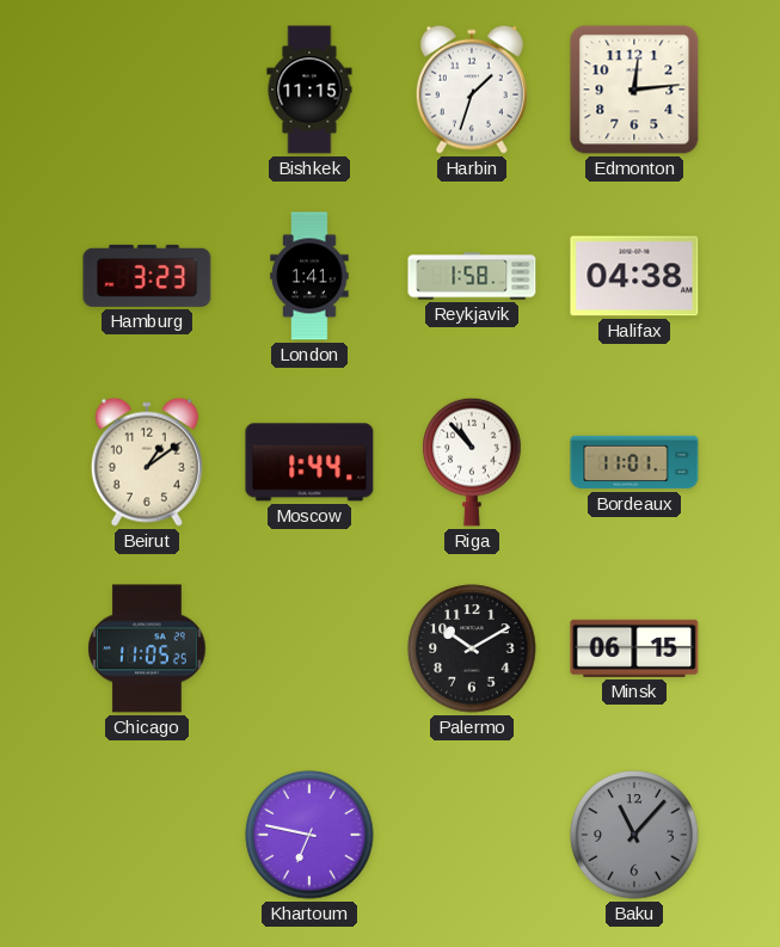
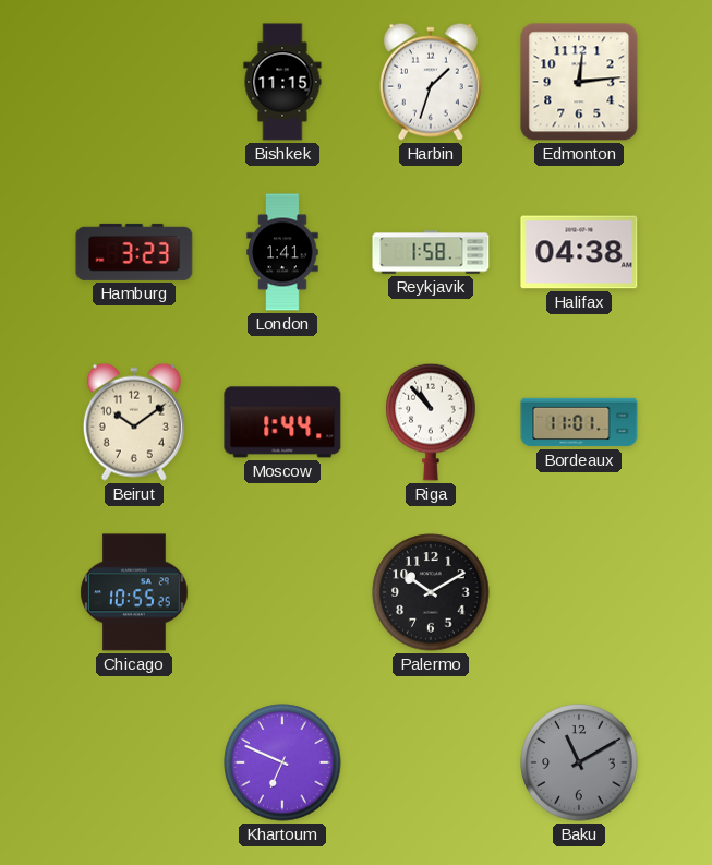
Beirut: 1:09 -> 10:09
Chicago: 11:05 -> 10:55
Minsk: 06:15 -> none
Khartoum: 6:47 -> 6:49
Baku: 11:07 -> 11:10
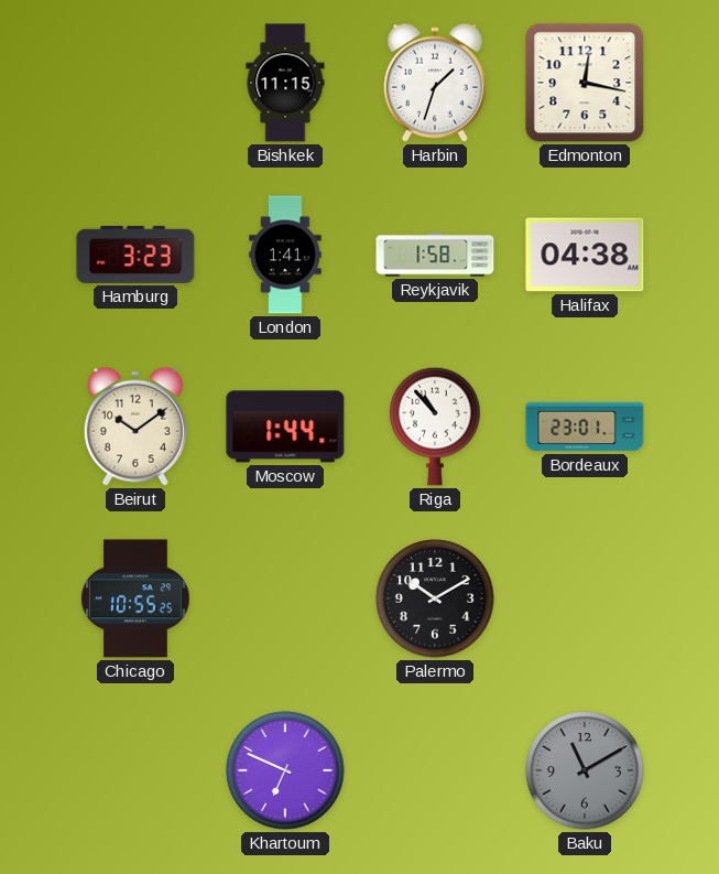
Edmonton: 12:14 -> 12:17
Bordeaux: 11:01 -> 23:01
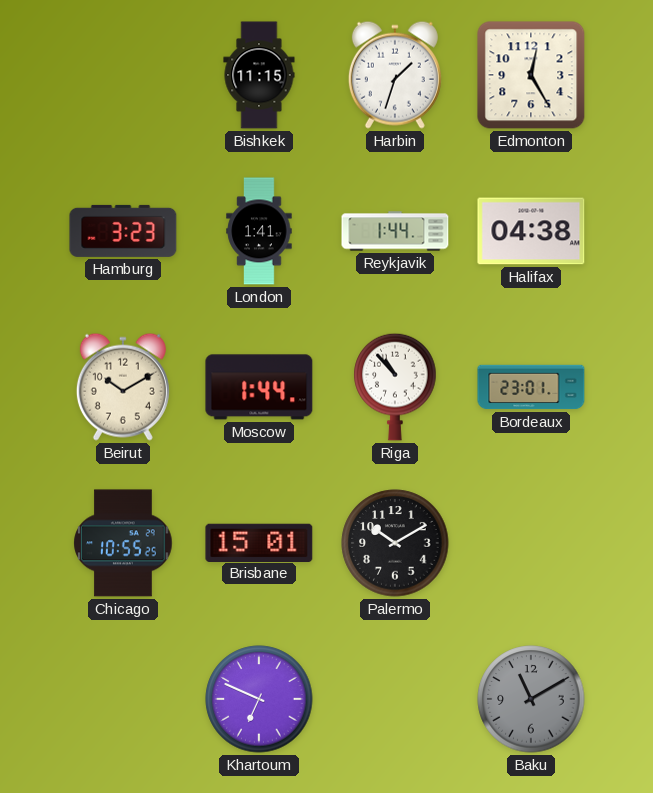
Edmonton: 12:17 -> 12:25
Reykjavik: 1:58 -> 1:44
Beirut: 10:09 -> 10:10
Brisbane: none -> 15:01
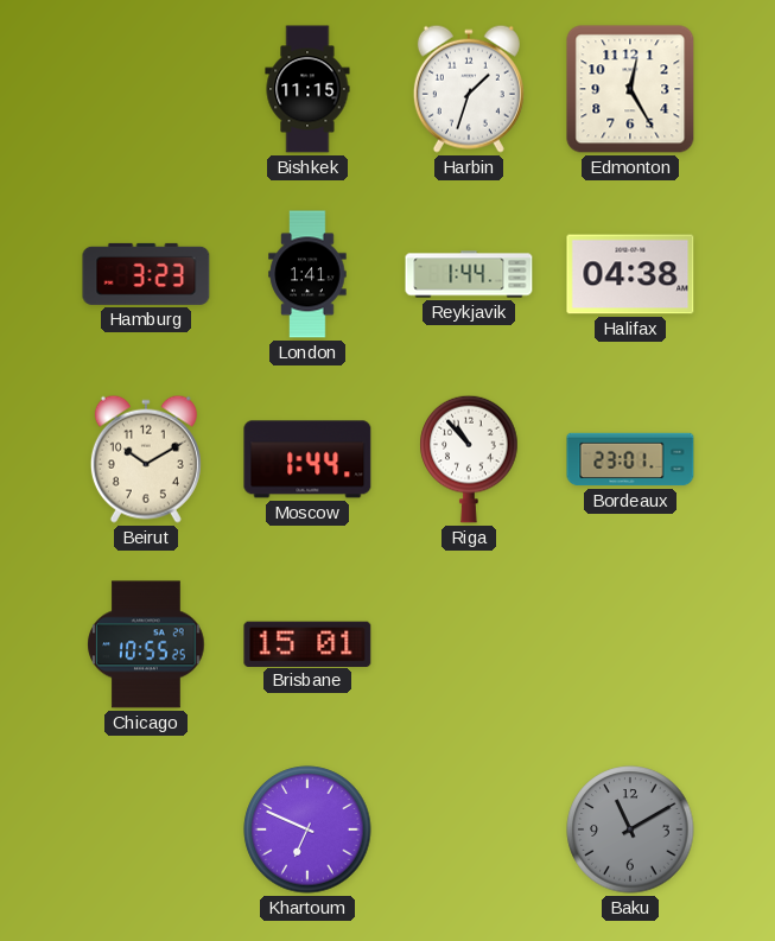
Palermo: 10:10 -> none
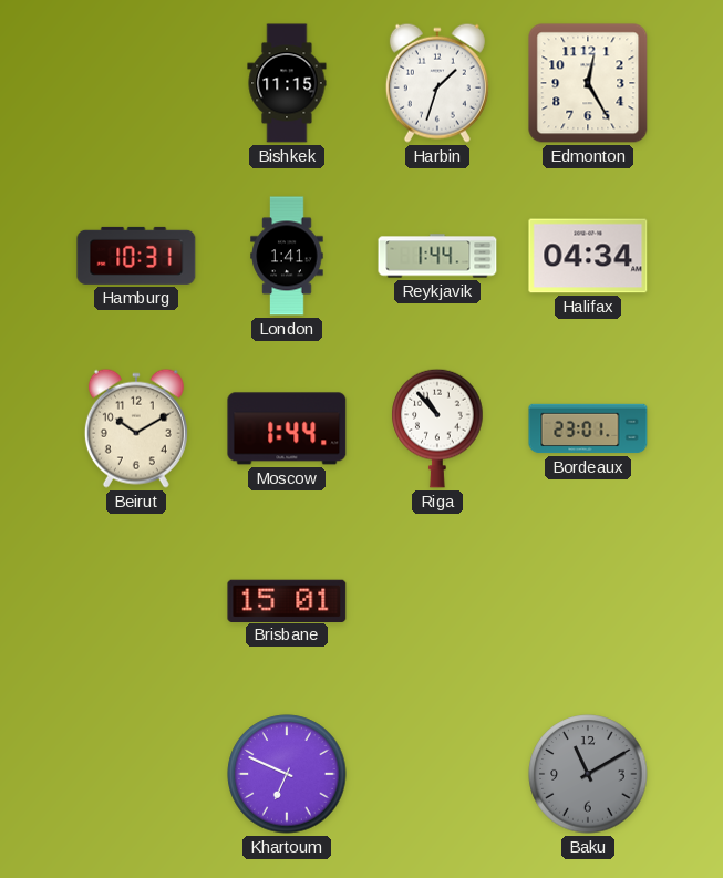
Hamburg: 3:23 -> 10:31
Halifax: 04:38 -> 04:34
Chicago: 10:55 -> none
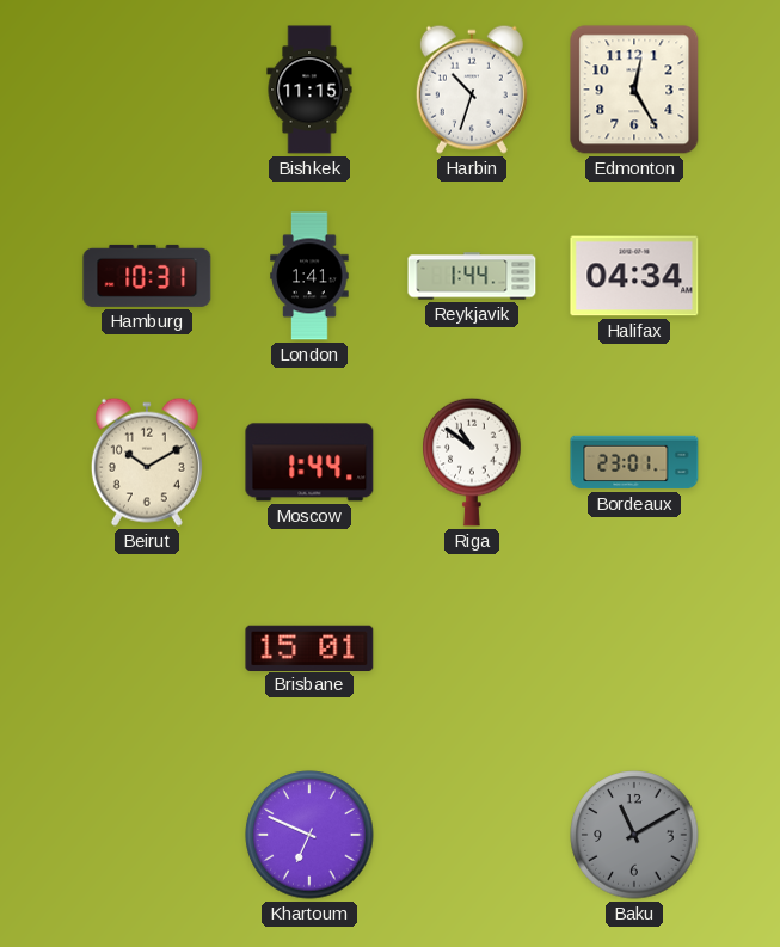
Harbin: 1:33 -> 10:33
Riga: 10:53 -> 10:51
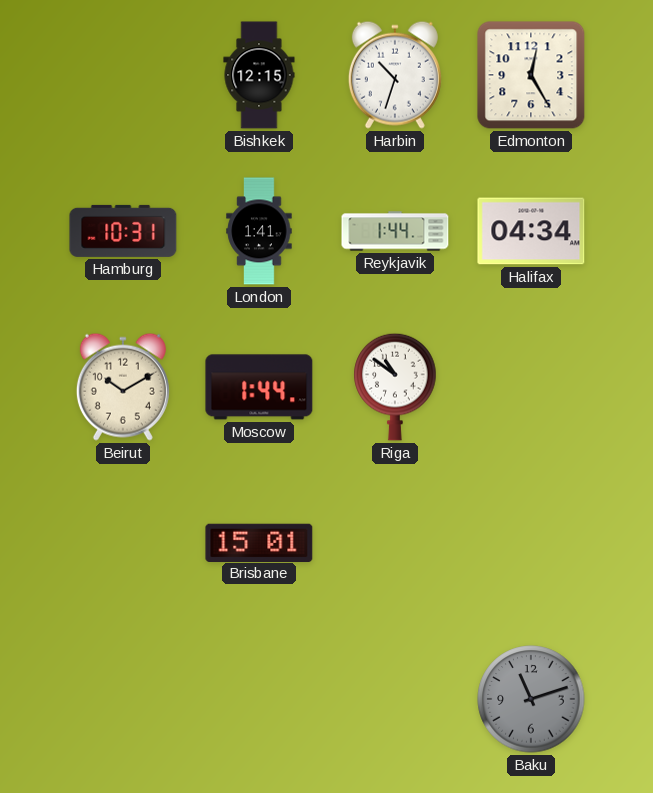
Bishkek: 11:15 -> 12:15
Bordeaux: 23:01 -> none
Khartoum: 6:49 -> none
Baku: 11:10 -> 11:12
